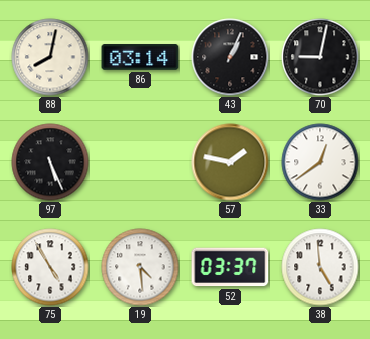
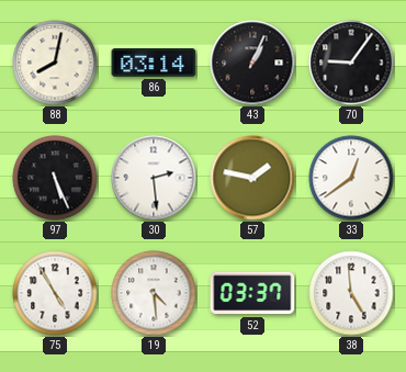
70: 9:02 -> 9:06
30: none -> 2:29
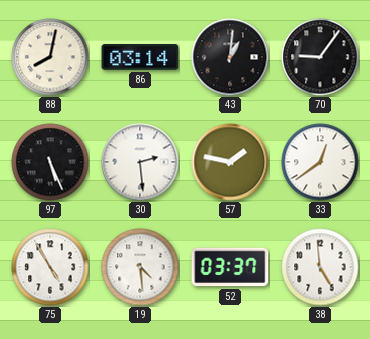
43: 1:04 -> 1:01
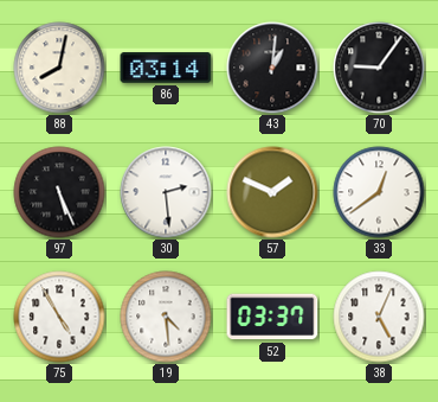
57: 1:47 -> 1:49
38: 4:59 -> 5:04
